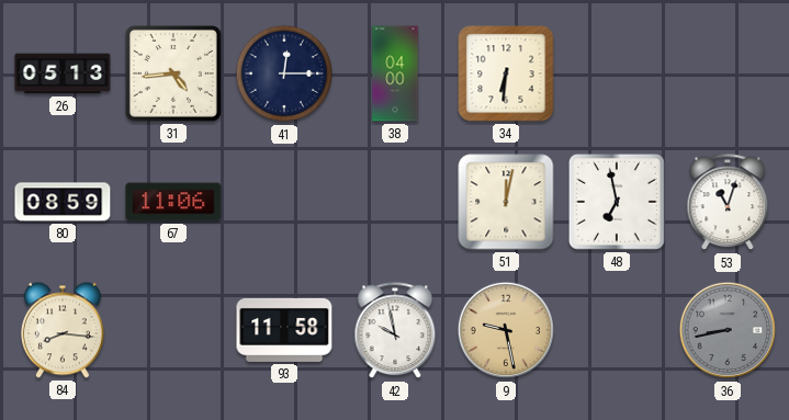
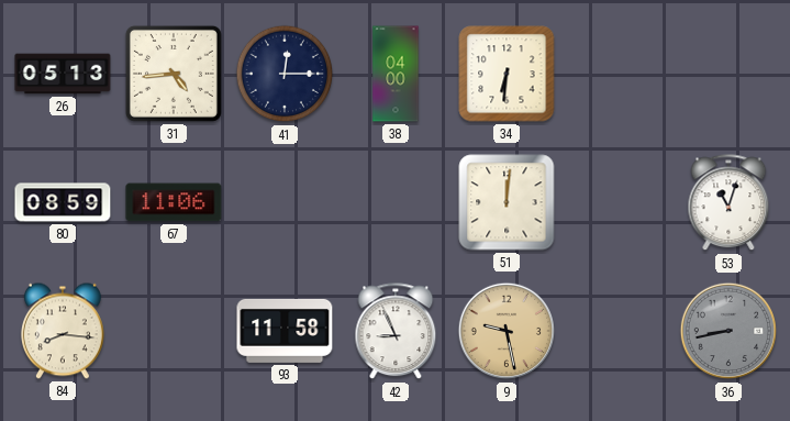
51: 12:02 -> 12:01
48: 6:58 -> none
42: 9:58 -> 8:56
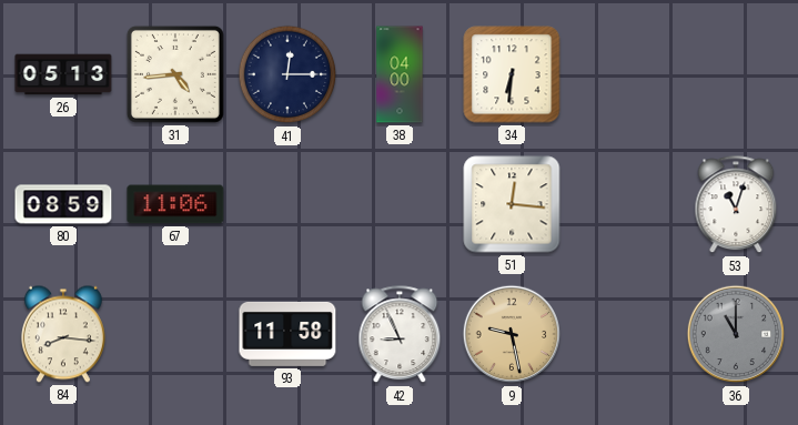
51: 12:01 -> 12:16
36: 8:43 -> 11:00
